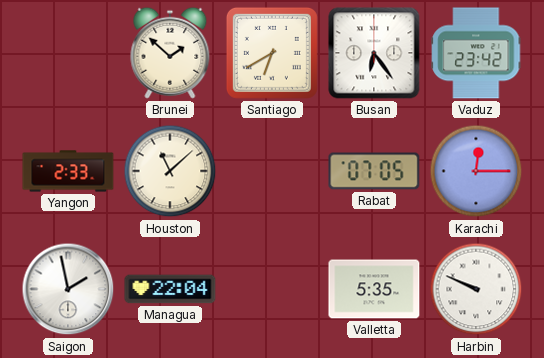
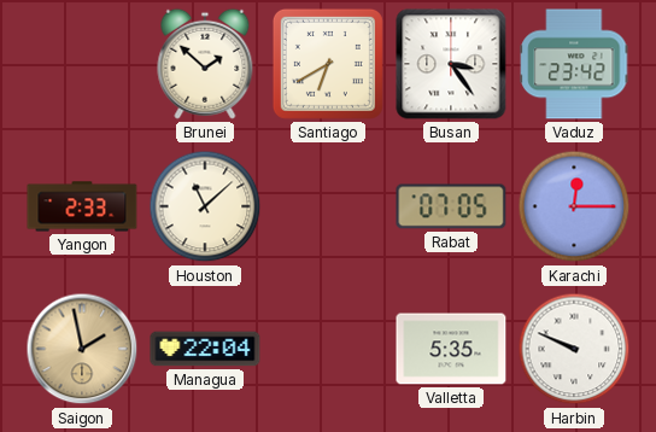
Busan: 6:24 -> 3:24
Saigon dial: white -> champagne
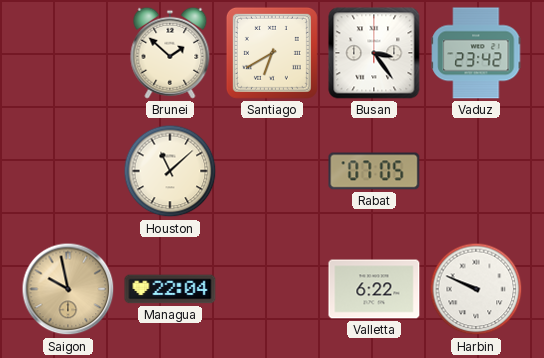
Yangon: 2:33 -> none
Karachi: 12:15 -> none
Saigon: 1:58 -> 9:58
Valletta: 5:35 -> 6:22
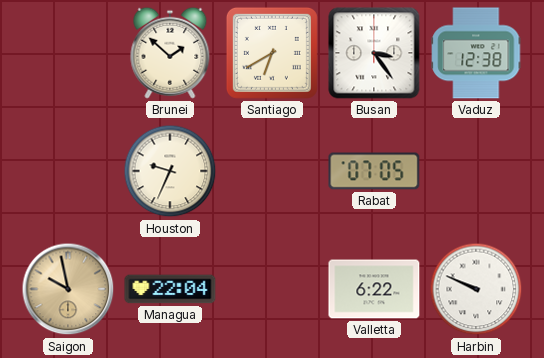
Vaduz: 23:42 -> 12:38
Houston: 11:08 -> 9:34
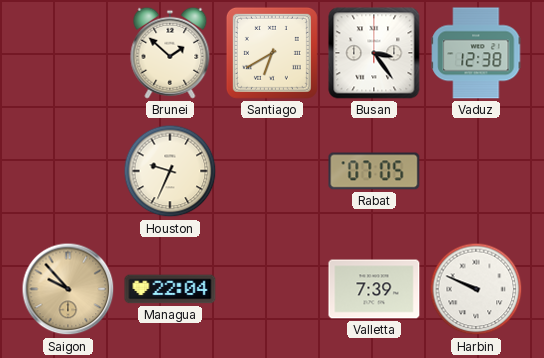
Saigon: 9:58 -> 9:53
Valletta: 6:22 -> 7:39
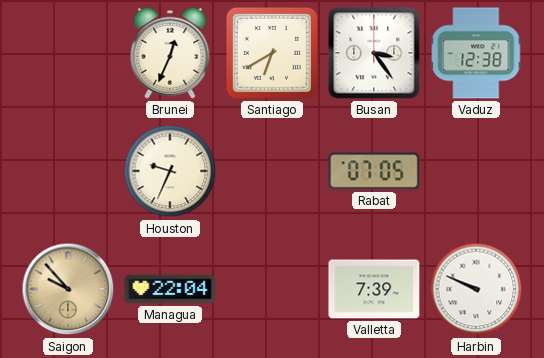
Brunei: 1:52 -> 12:34
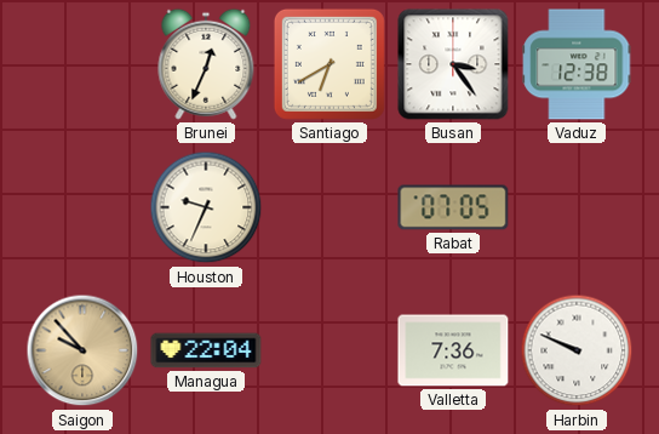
Valletta: 7:39 -> 7:36
